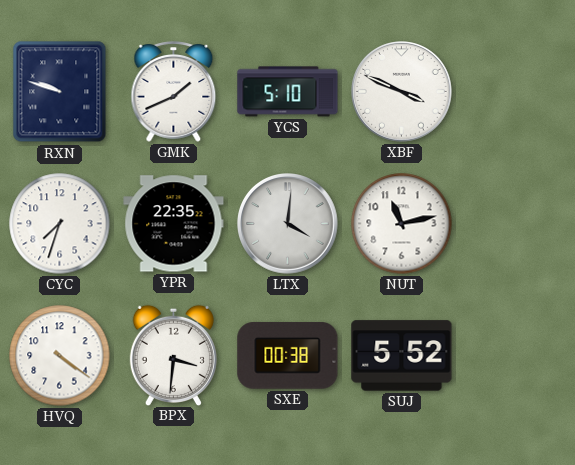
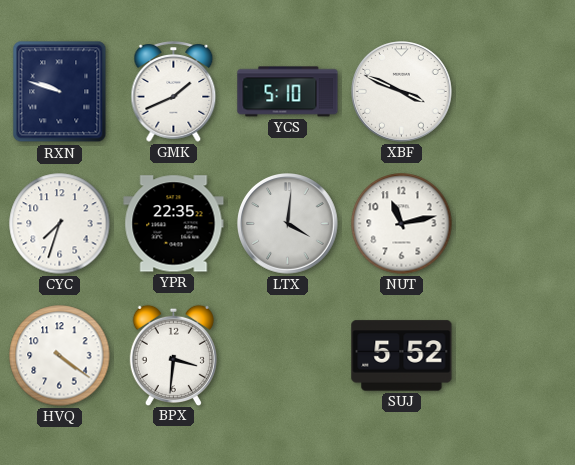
SXE: 00:38 -> none
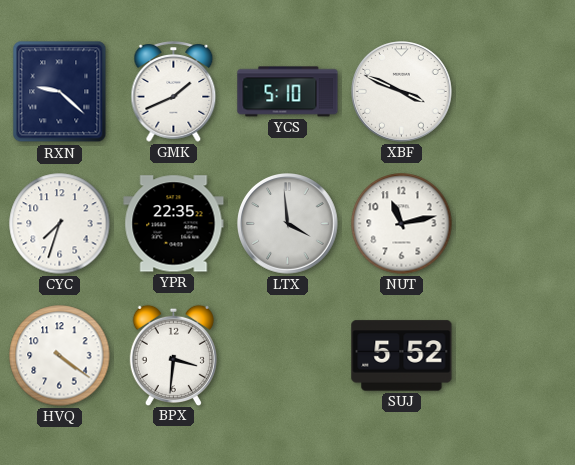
RXN: 9:48 -> 9:22
LTX: 4:01 -> 3:59
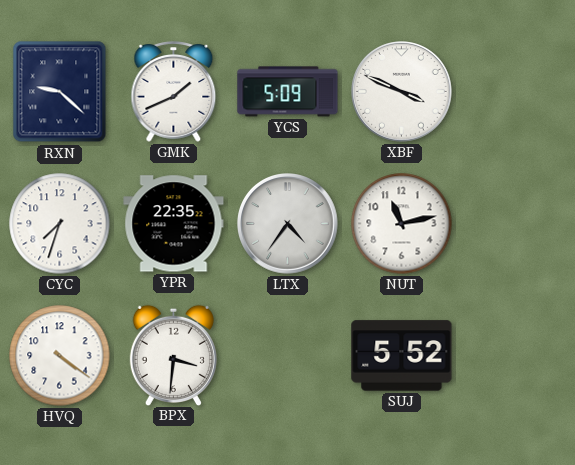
YCS: 5:10 -> 5:09
LTX: 3:59 -> 4:36
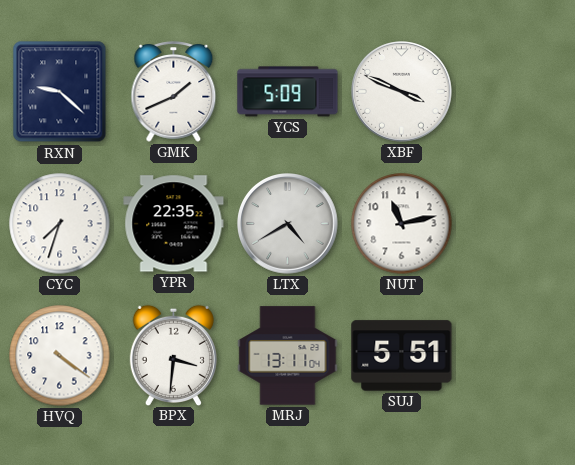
LTX: 4:36 -> 4:40
MRJ: none -> 13:11
SUJ: 5:52 -> 5:51
